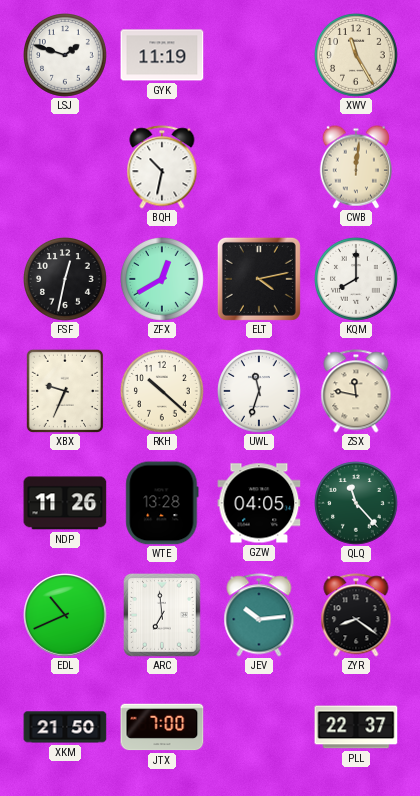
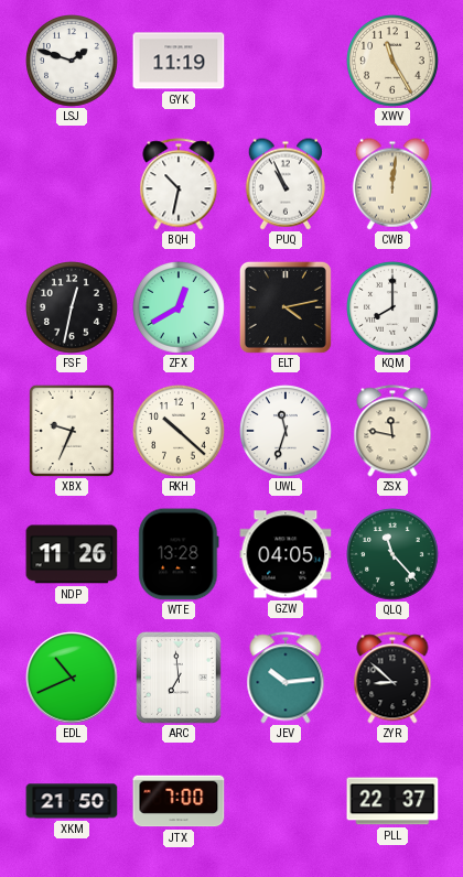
PUQ: none -> 10:56
ZYR: 8:21 -> 8:52
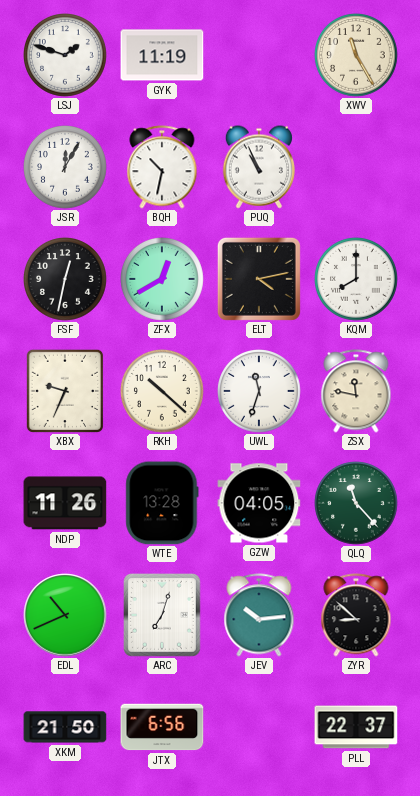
JSR: none -> 12:05
CWB: 12:01 -> none
ARC: 6:59 -> 7:03
JTX: 7:00 -> 6:56
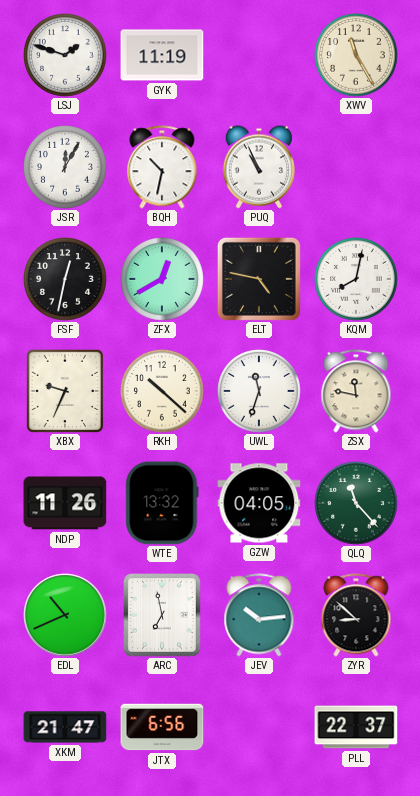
ELT: 4:13 -> 4:47
KQM: 8:00 -> 8:02
WTE: 13:28 -> 13:32
ARC: 7:03 -> 6:58
XKM: 21:50 -> 21:47
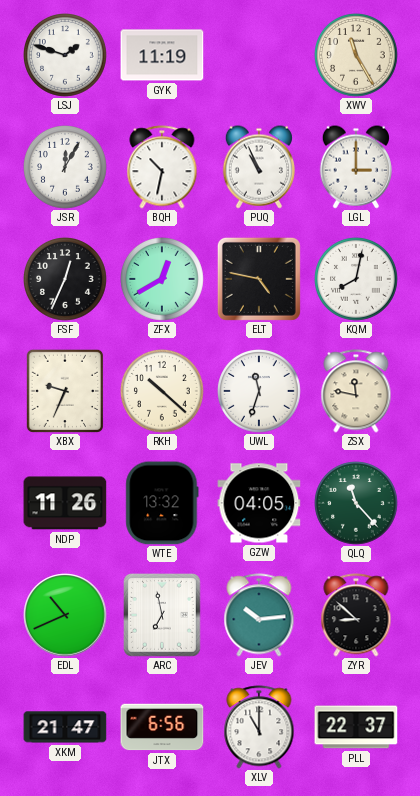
LGL: none -> 3:00
FSF: 12:32 -> 12:34
XLV: none -> 11:00
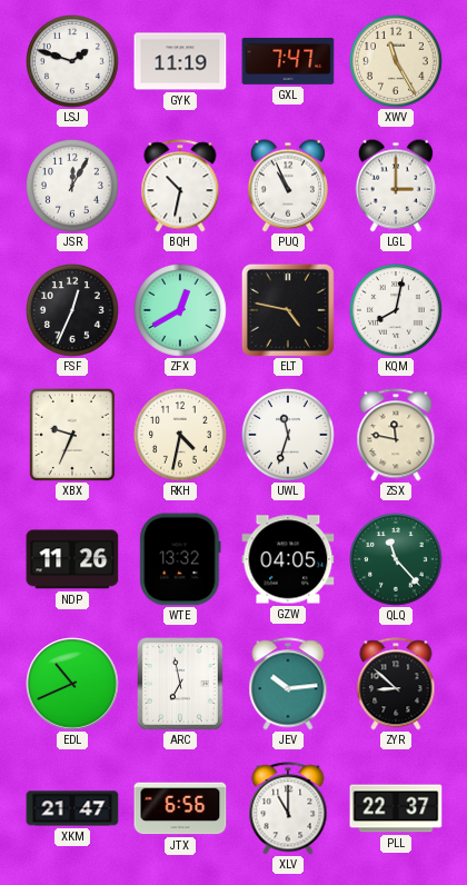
GXL: none -> 7:47
RKH: 10:22 -> 4:32
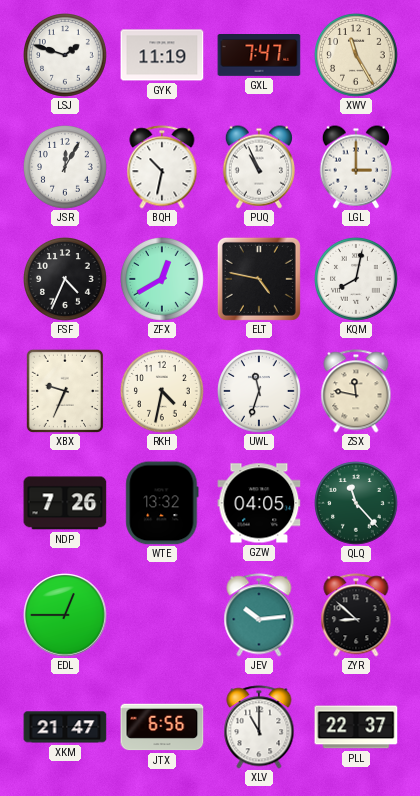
FSF: 12:34 -> 4:34
NDP: 11:26 -> 7:26
EDL: 10:41 -> 12:45
ARC: 6:58 -> none
